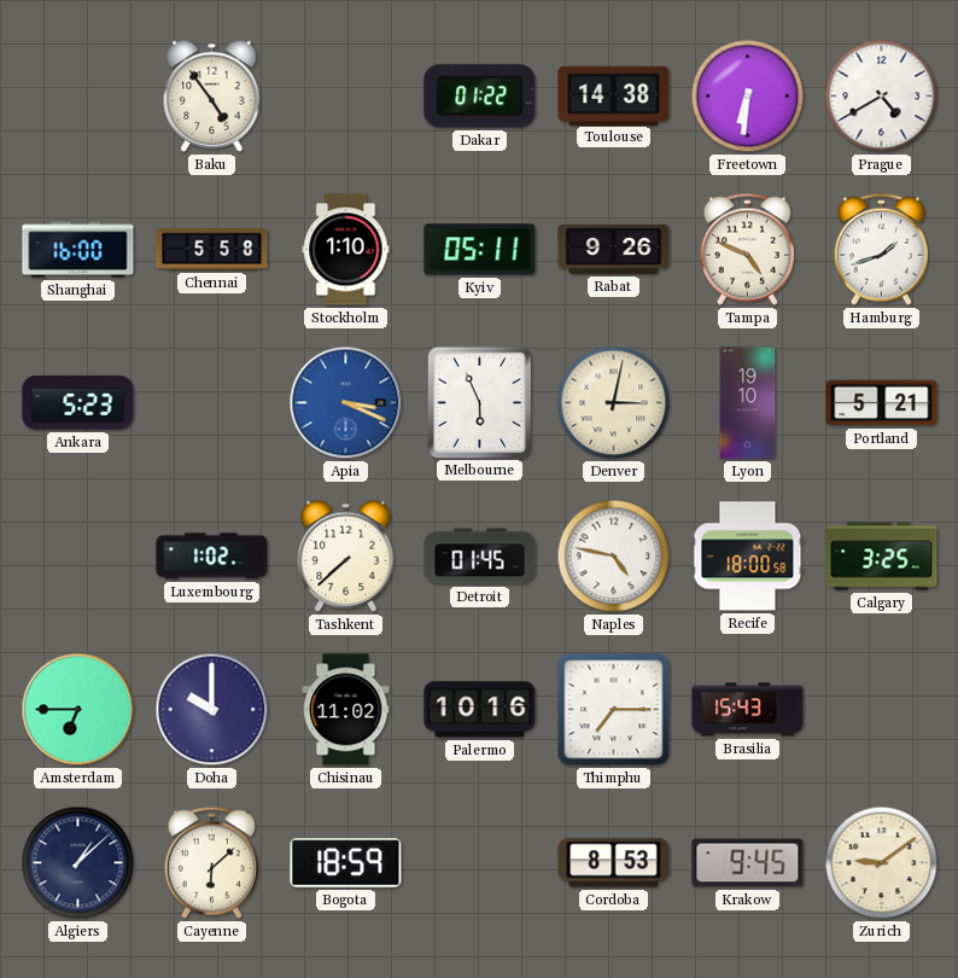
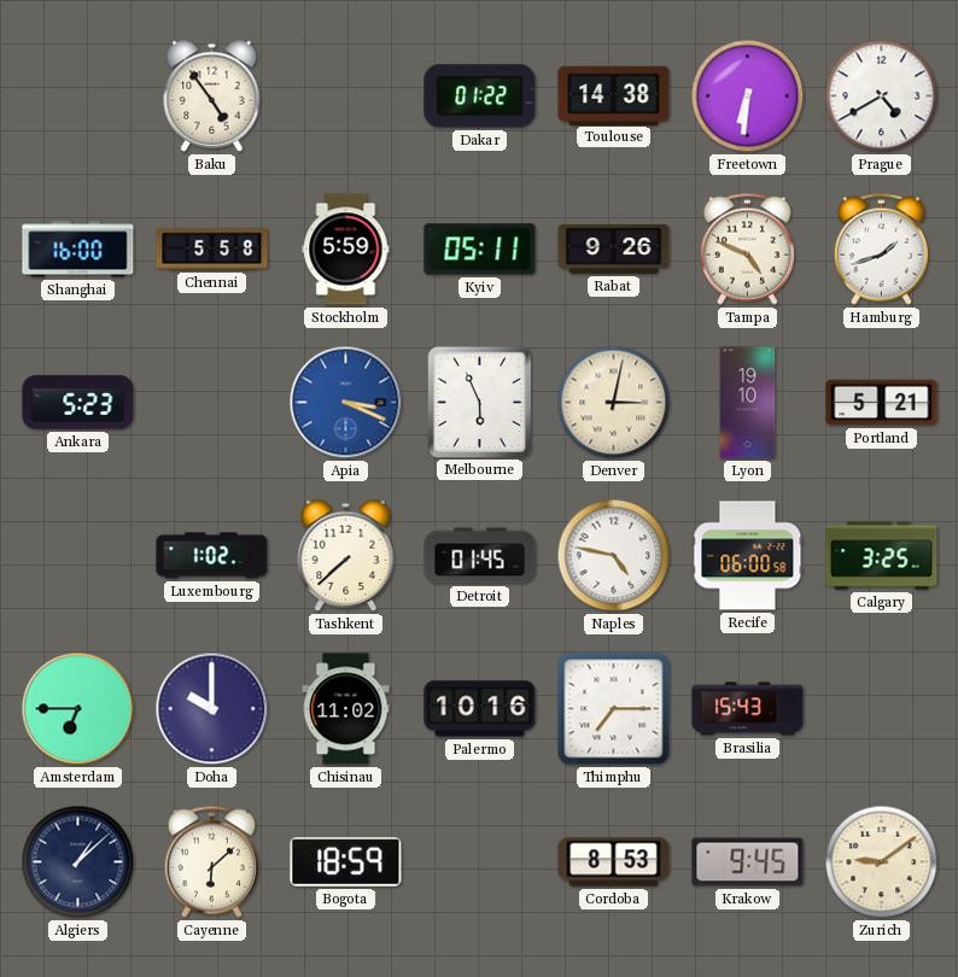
Stockholm: 1:10 -> 5:59
Recife: 18:00 -> 06:00
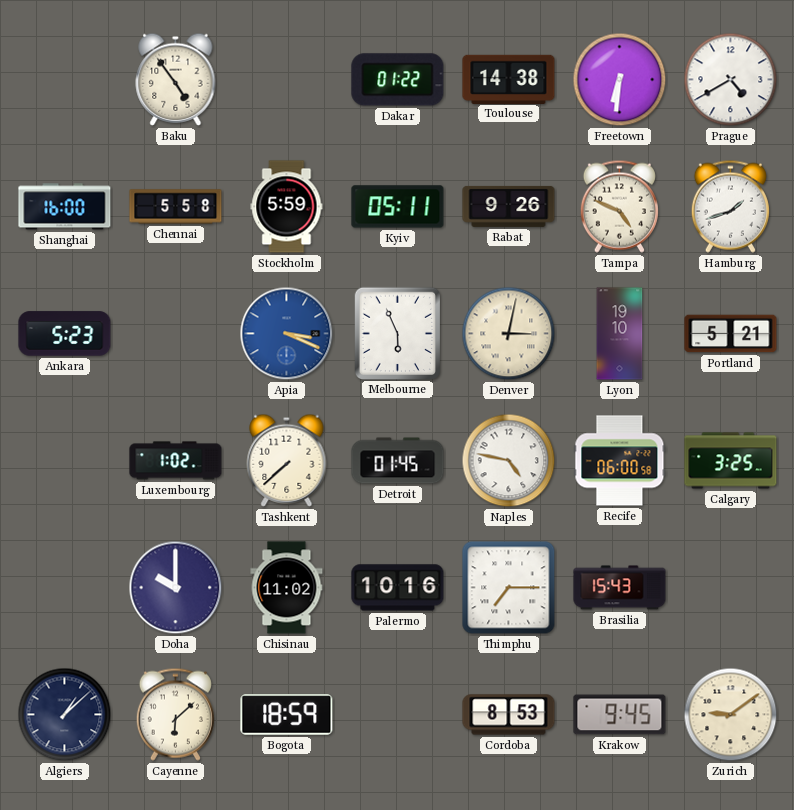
Amsterdam: 6:45 -> none
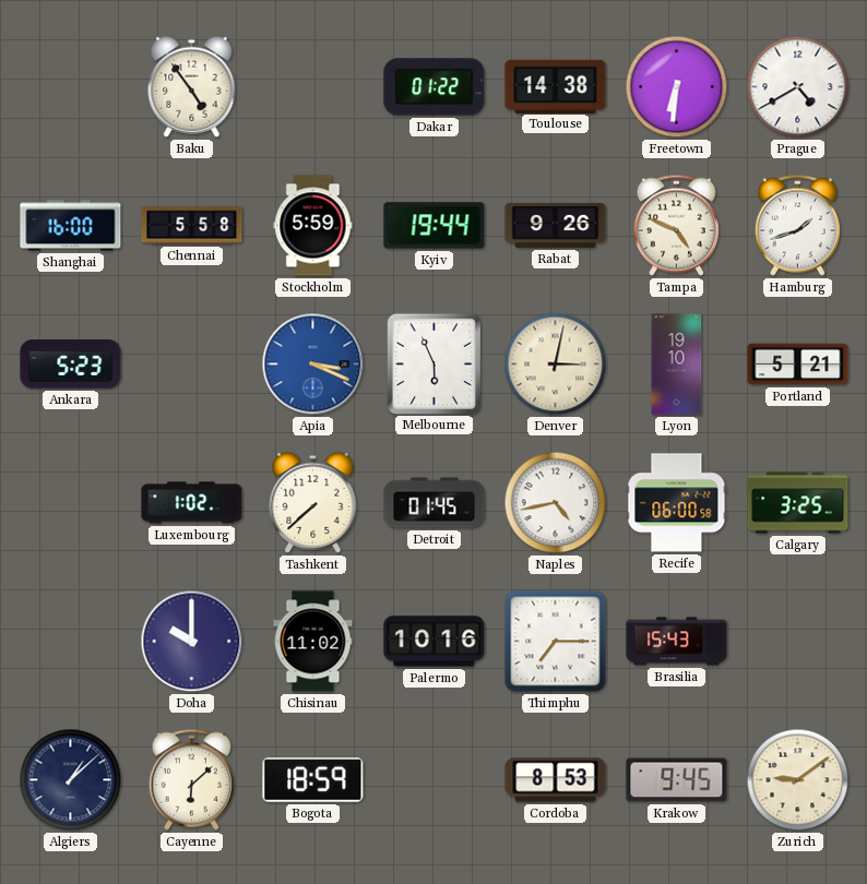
Kyiv: 05:11 -> 19:44
Naples: 4:47 -> 4:43
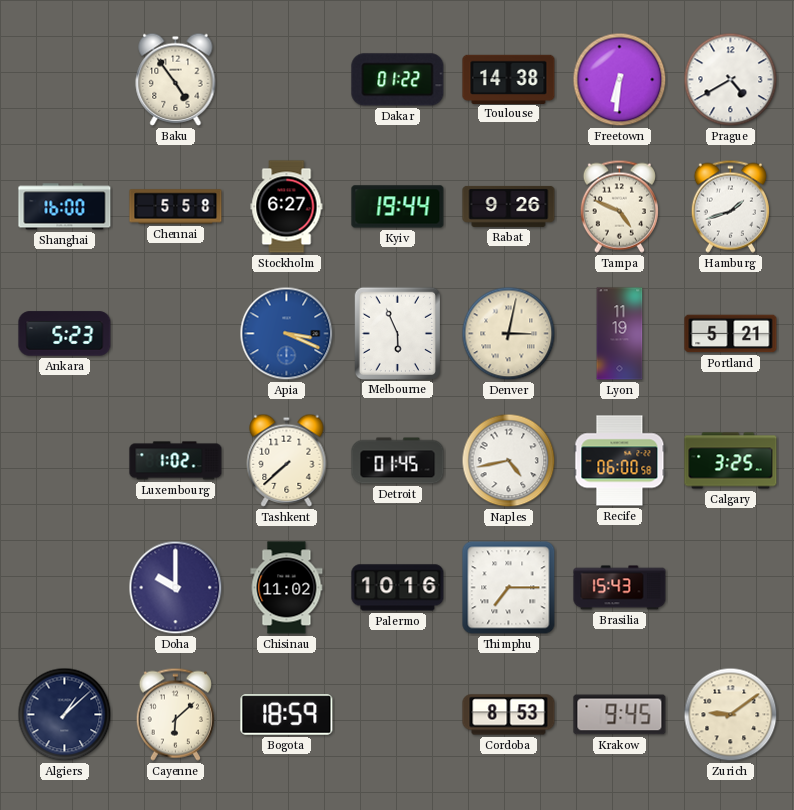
Stockholm: 5:59 -> 6:27
Lyon: 19:10 -> 11:19
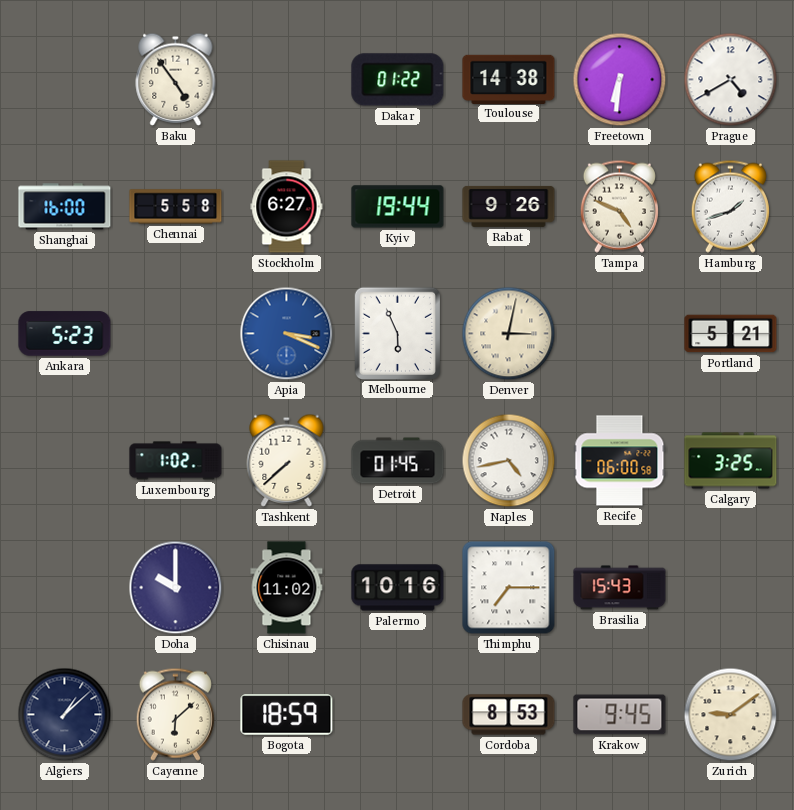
Lyon: 11:19 -> none
